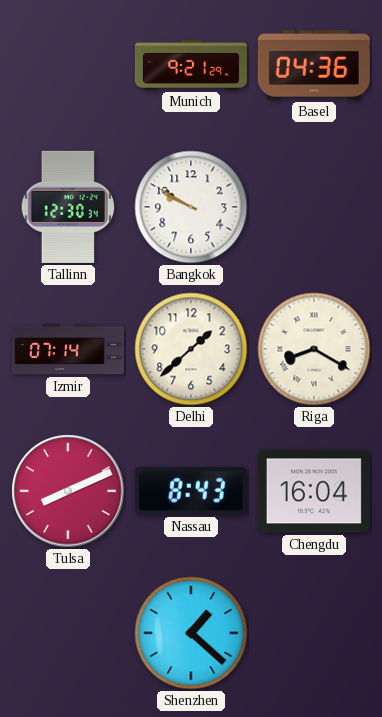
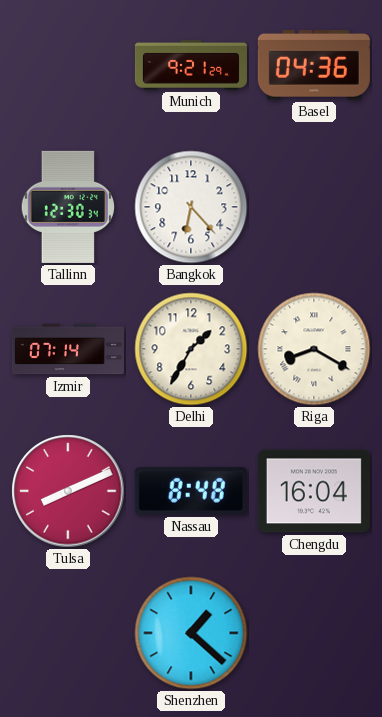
Bangkok: 9:50 -> 6:23
Delhi: 1:38 -> 1:35
Nassau: 8:43 -> 8:48
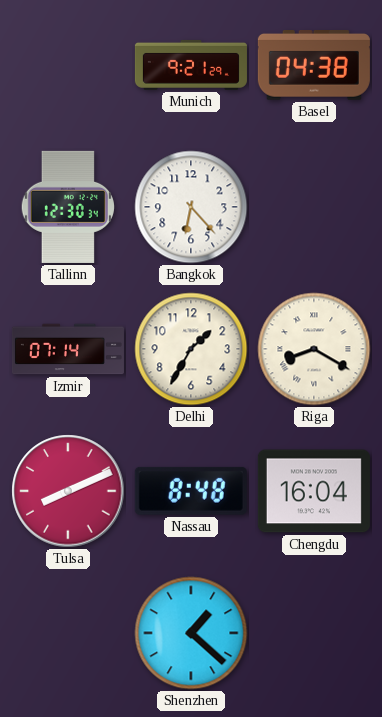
Basel: 04:36 -> 04:38
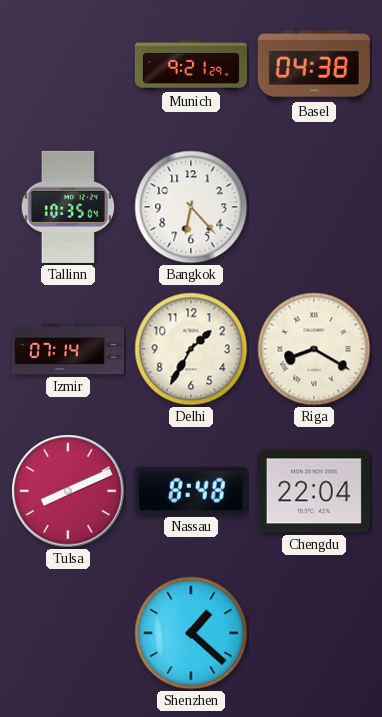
Tallinn: 12:30 -> 10:35
Chengdu: 16:04 -> 22:04
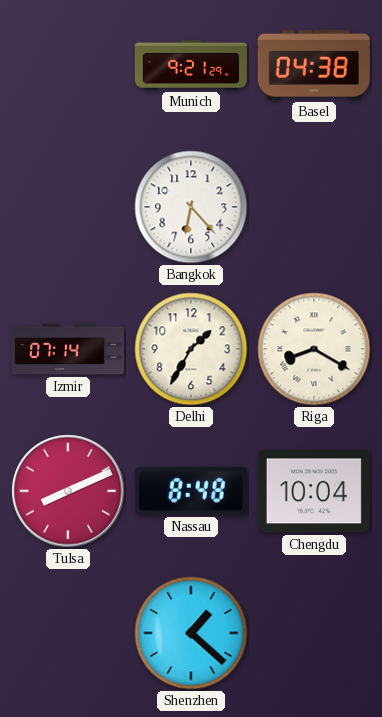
Tallinn: 10:35 -> none
Chengdu: 22:04 -> 10:04
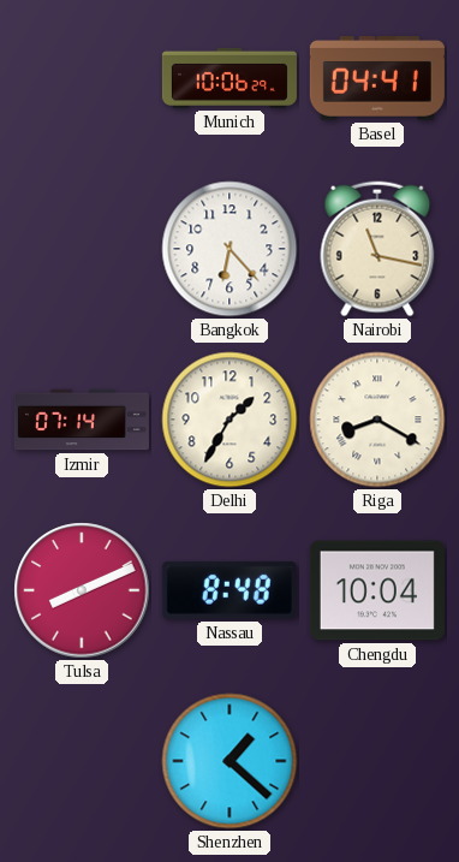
Munich: 9:21 -> 10:06
Basel: 04:38 -> 04:41
Nairobi: none -> 11:17
